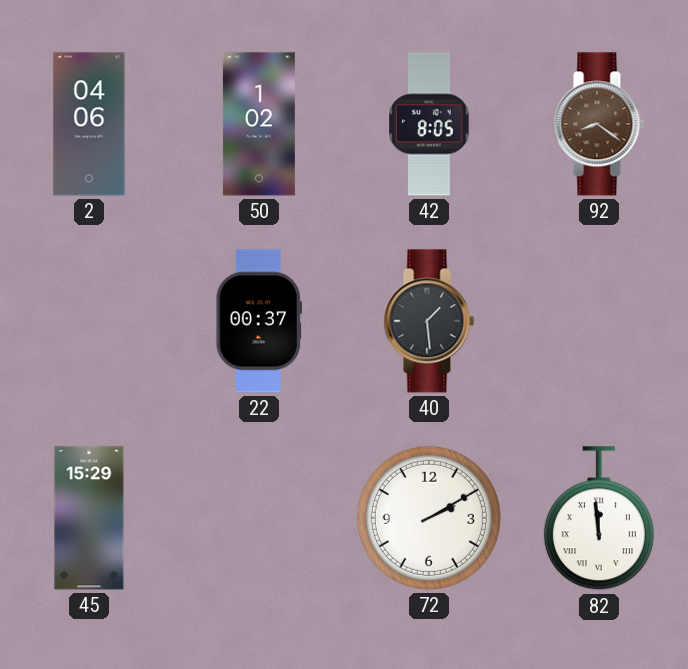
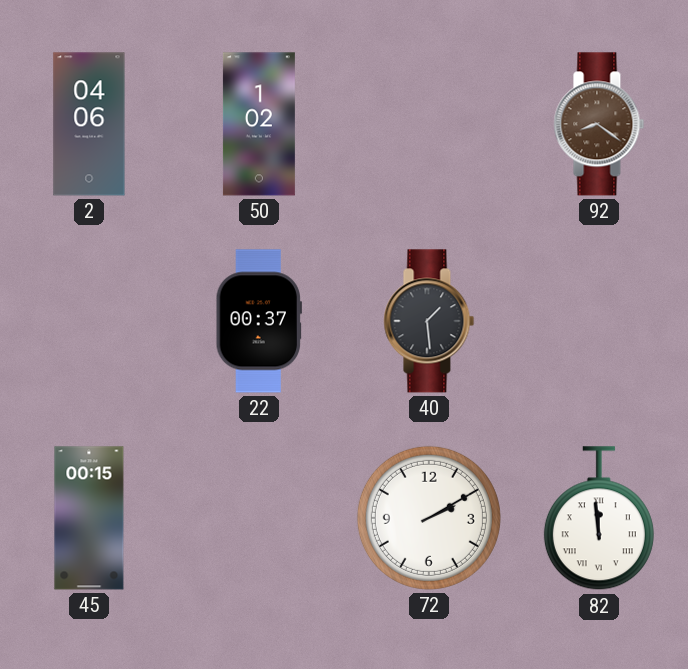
42: 8:05 -> none
45: 15:29 -> 00:15
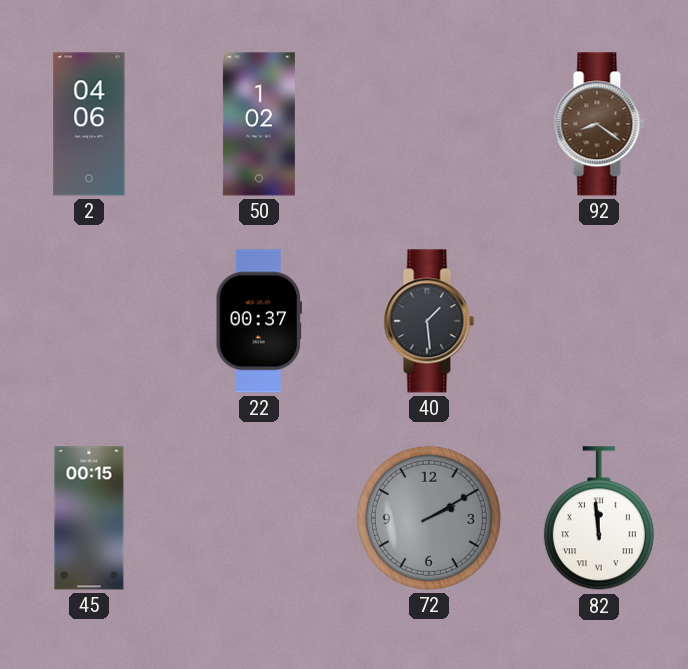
72 dial: white -> grey
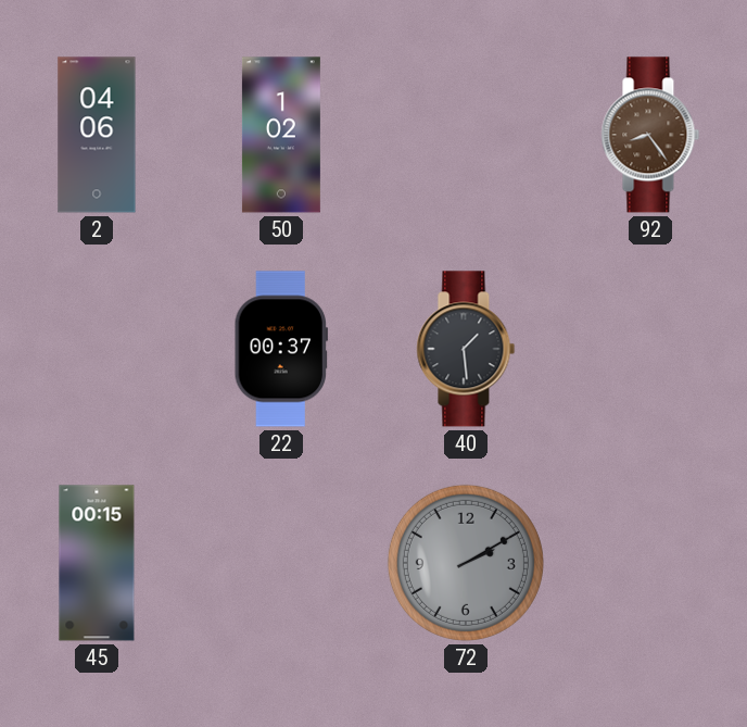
92: 8:21 -> 8:24
82: 11:59 -> none
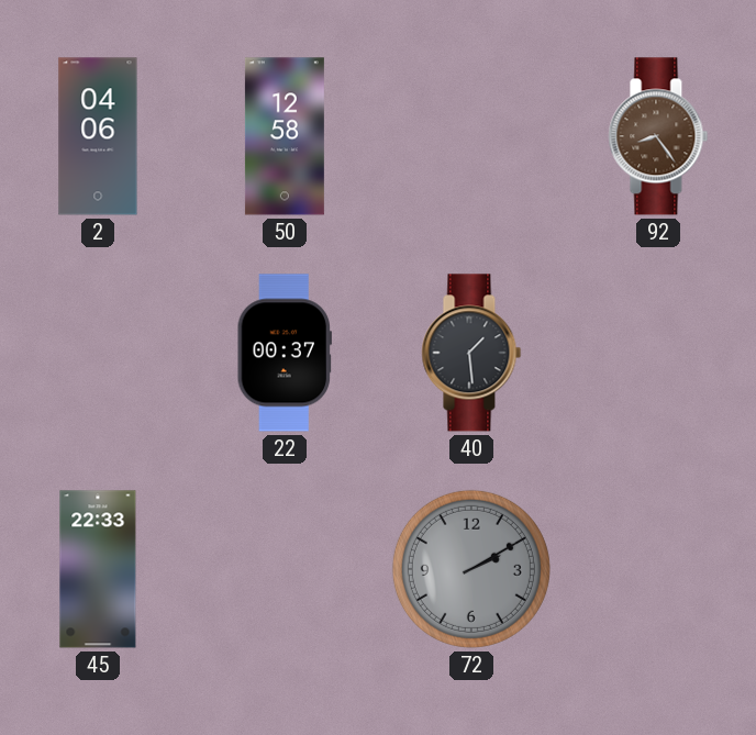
50: 1:02 -> 12:58
45: 00:15 -> 22:33
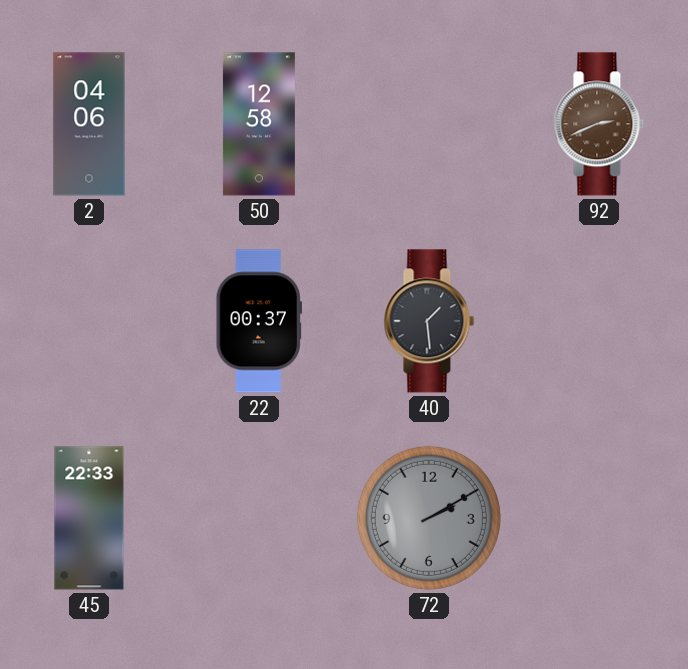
92: 8:24 -> 2:41
